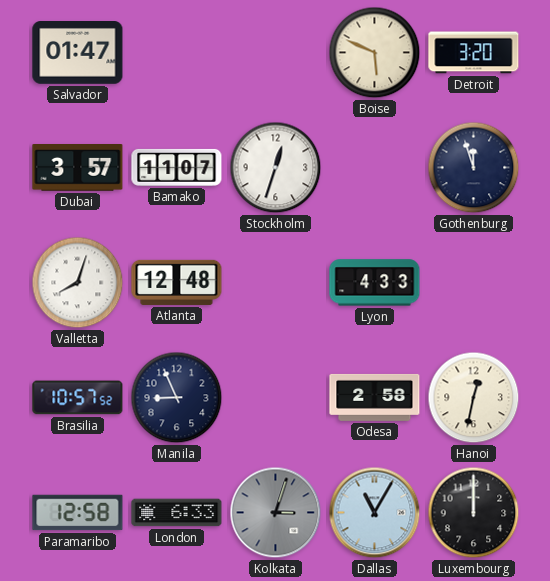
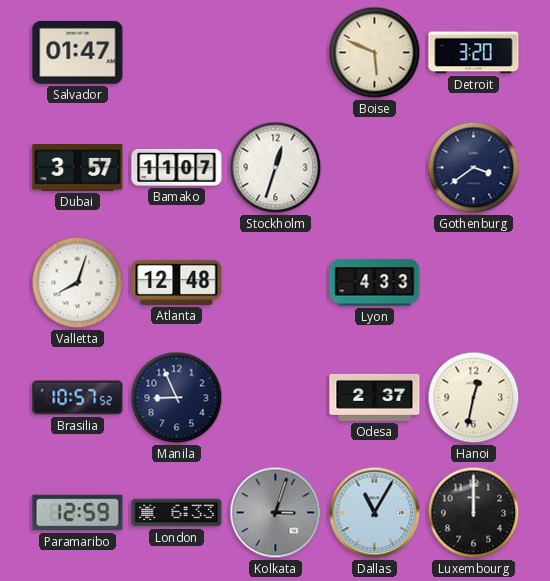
Gothenburg: 11:57 -> 3:39
Odesa: 2:58 -> 2:37
Paramaribo: 12:58 -> 12:59
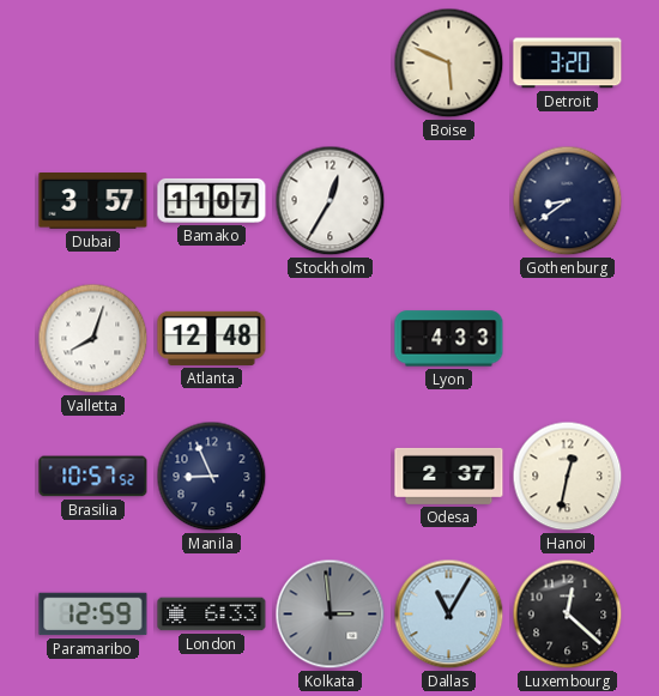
Salvador: 01:47 -> none
Stockholm: 12:33 -> 12:35
Gothenburg: 3:39 -> 8:39
Kolkata: 3:03 -> 2:59
Luxembourg: 12:00 -> 12:22
